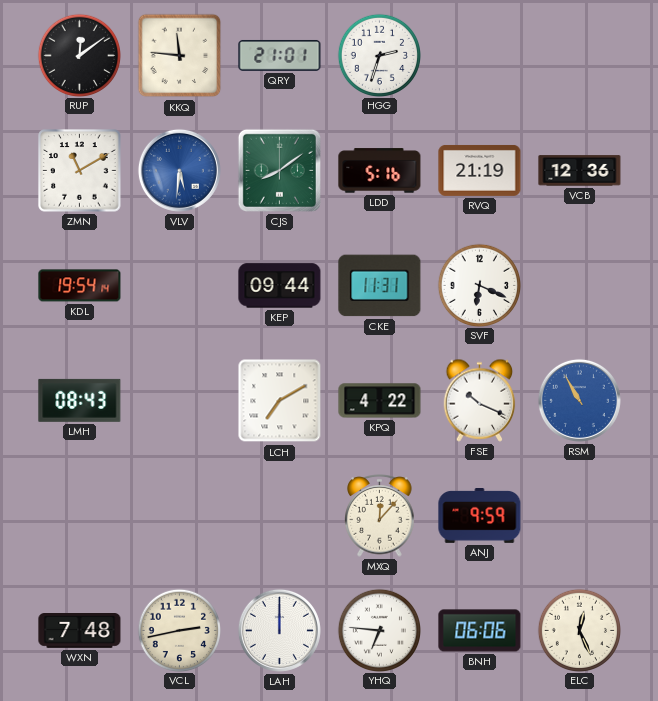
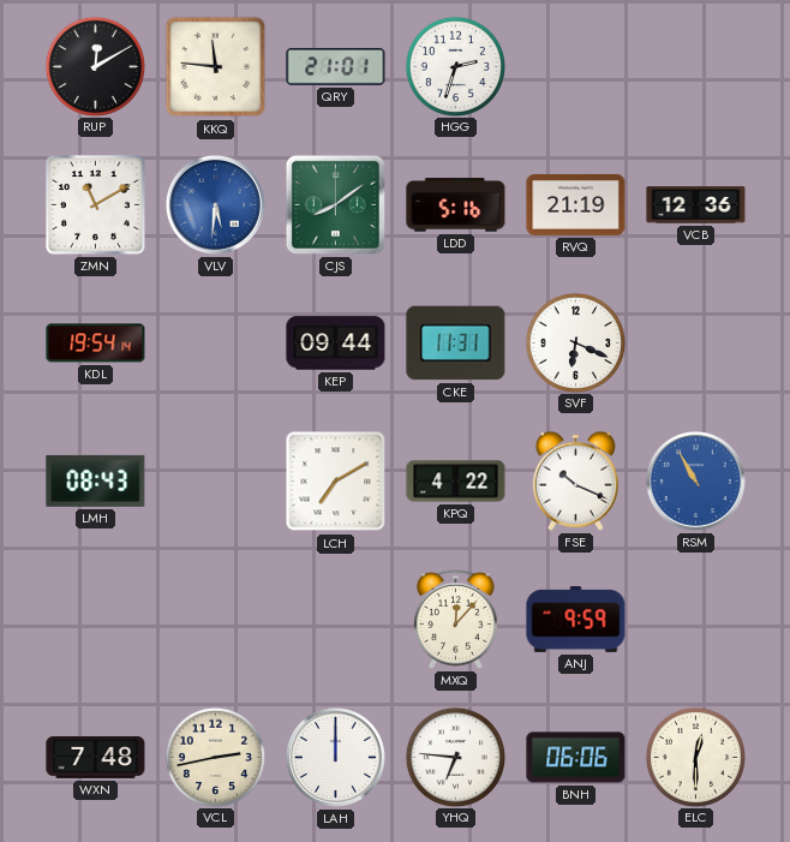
RUP: 12:09 -> 12:10
ELC: 12:26 -> 12:30
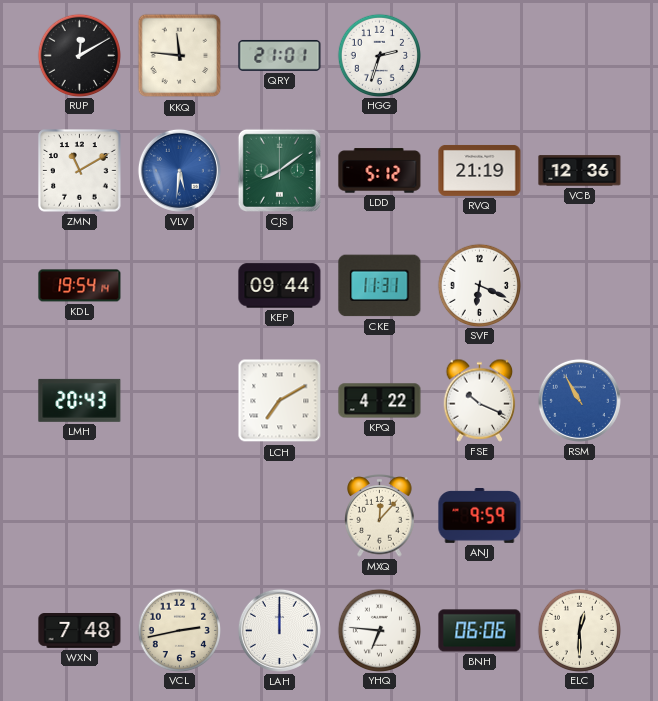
LDD: 5:16 -> 5:12
LMH: 08:43 -> 20:43
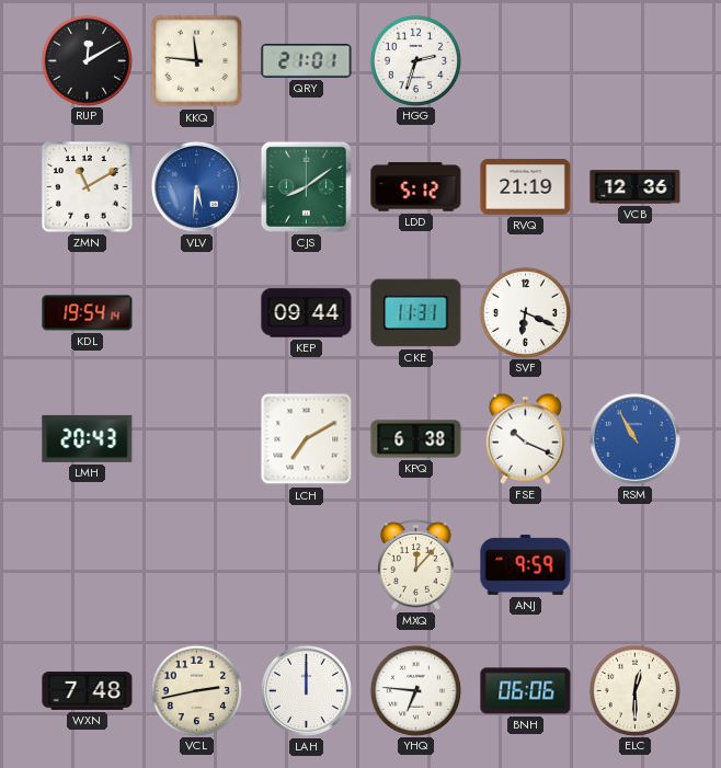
KPQ: 4:22 -> 6:38
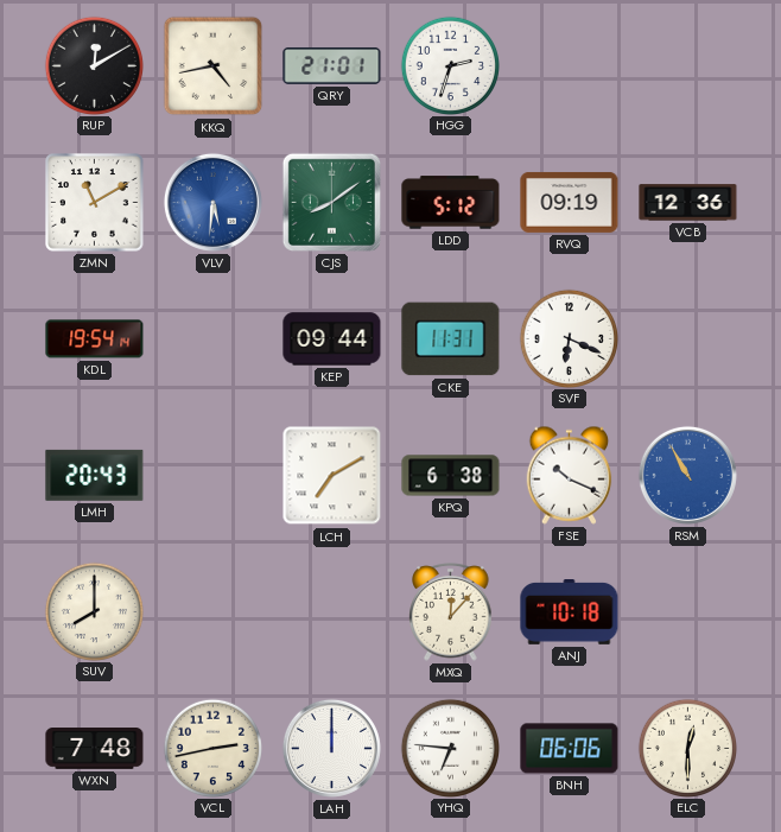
KKQ: 11:46 -> 4:43
RVQ: 21:19 -> 09:19
SUV: none -> 8:00
ANJ: 9:59 -> 10:18
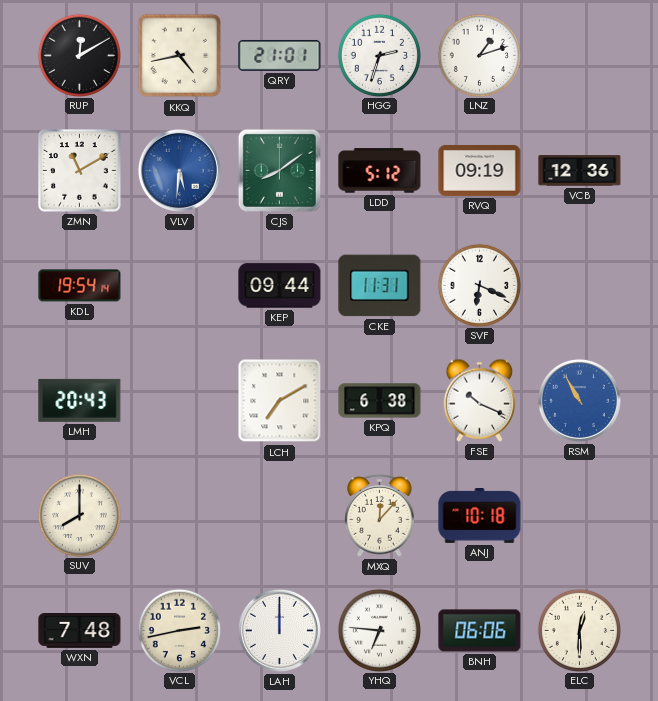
LNZ: none -> 1:12
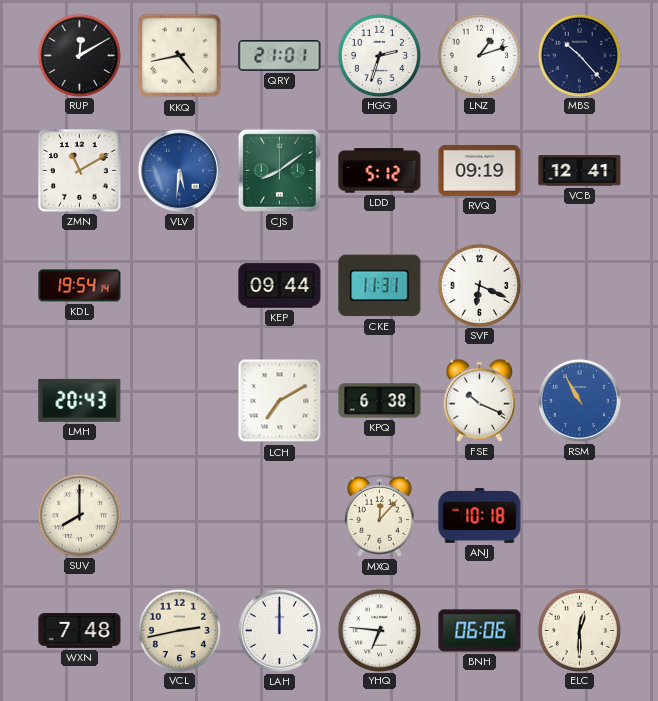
MBS: none -> 10:23
VCB: 12:36 -> 12:41
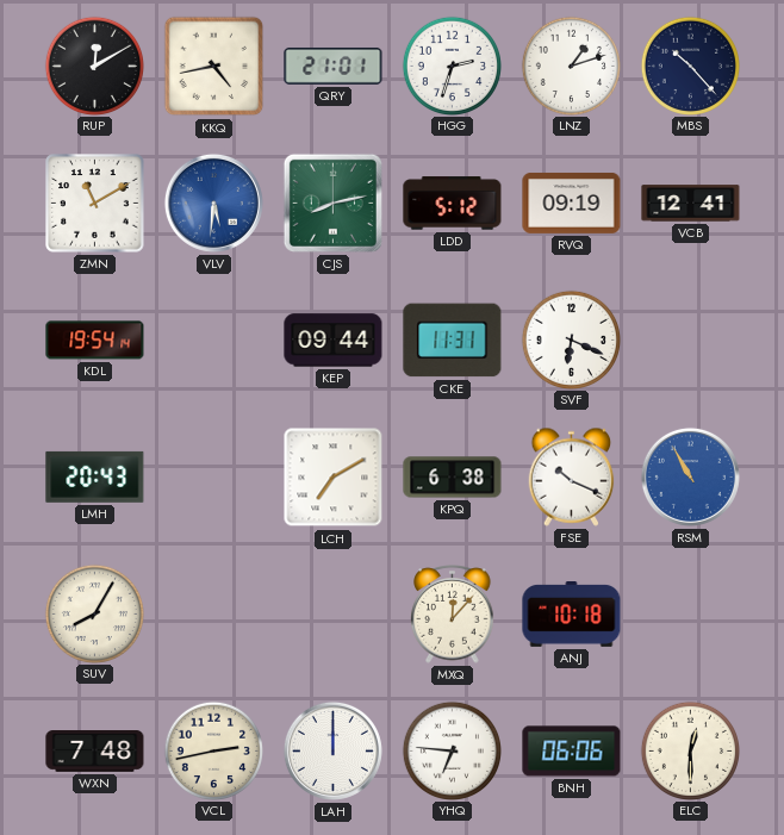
CJS: 8:09 -> 8:13
SUV: 8:00 -> 8:05
